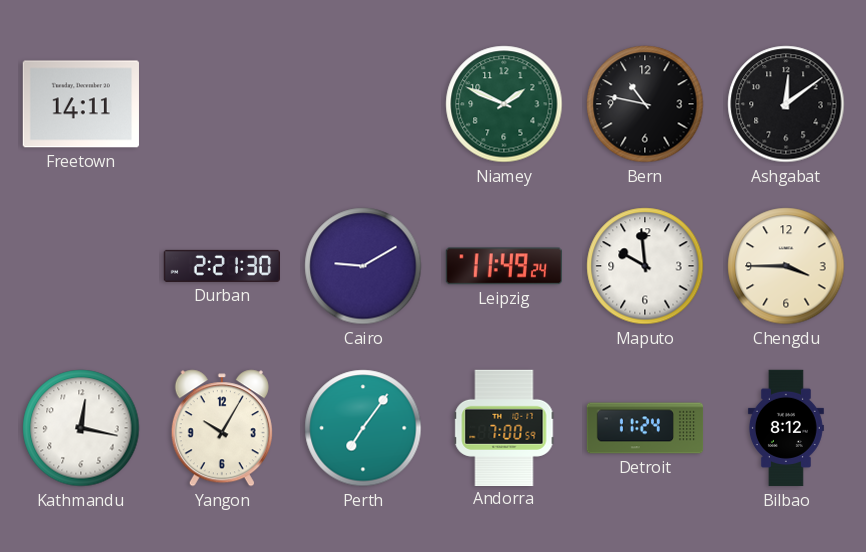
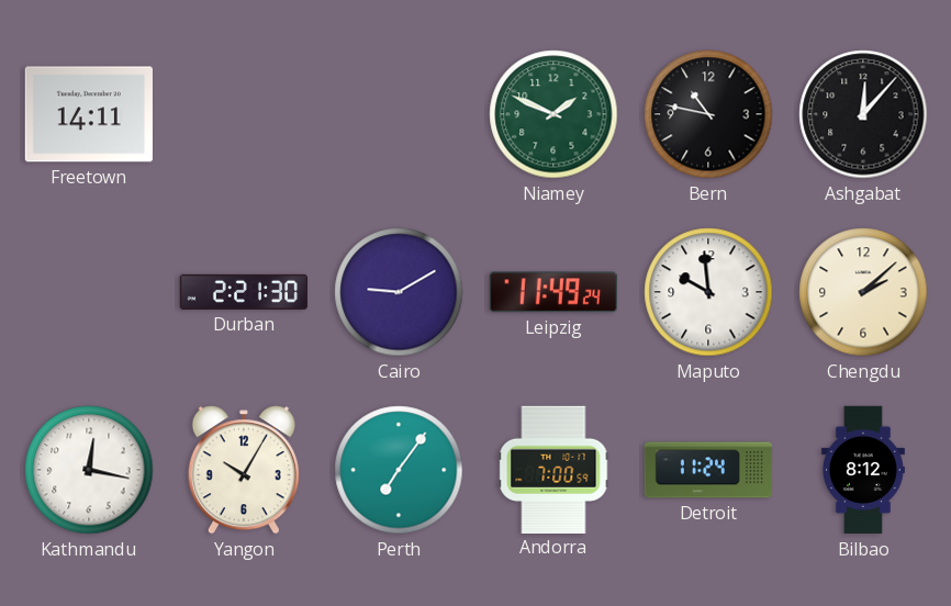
Ashgabat: 12:09 -> 12:07
Chengdu: 3:45 -> 2:08
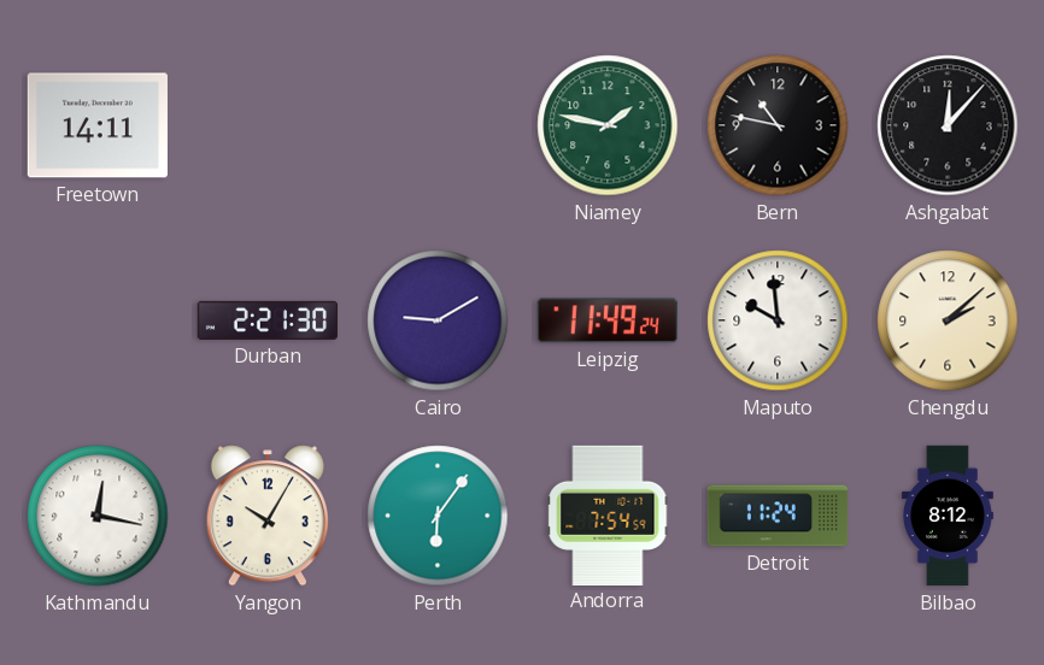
Niamey: 1:49 -> 1:47
Perth: 7:06 -> 6:06
Andorra: 7:00 -> 7:54
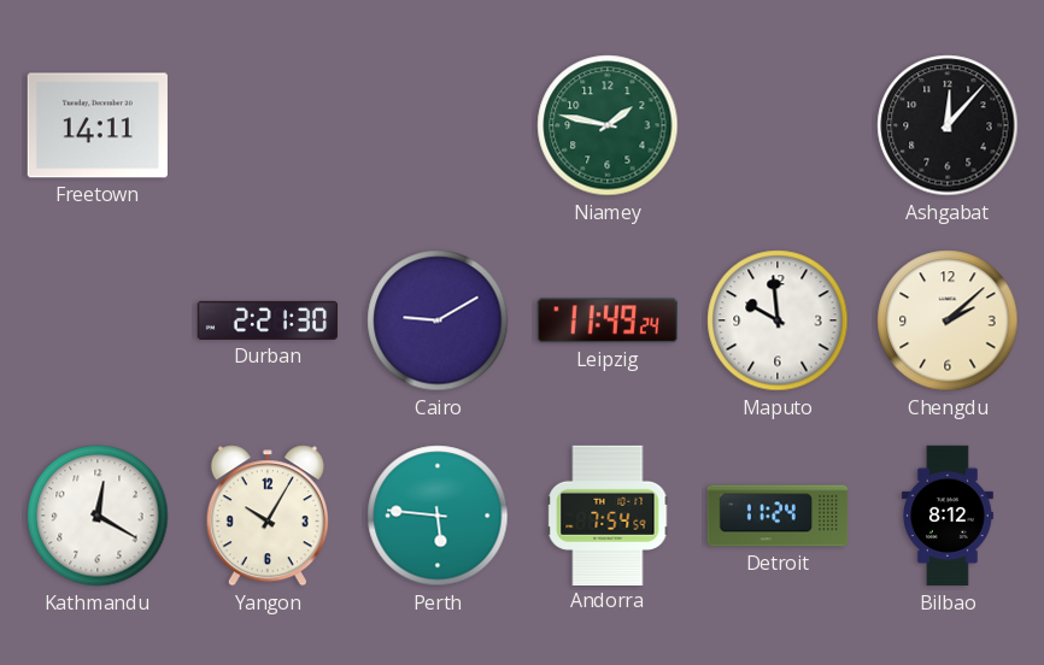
Bern: 10:47 -> none
Kathmandu: 12:17 -> 12:20
Perth: 6:06 -> 5:46
